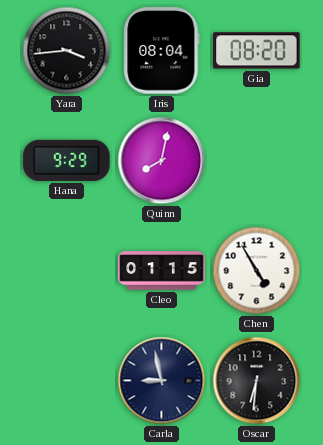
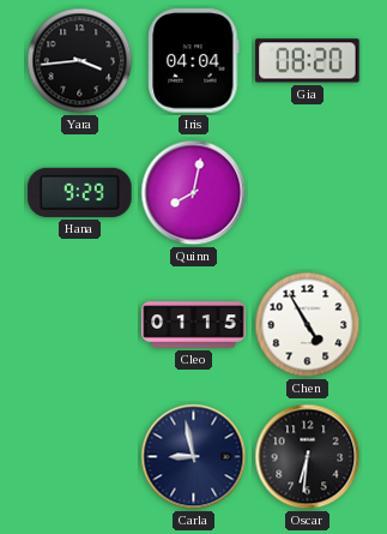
Iris: 08:04 -> 04:04
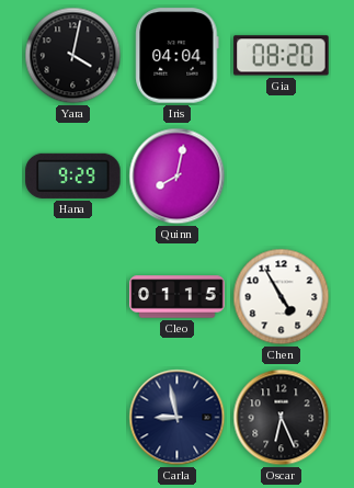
Yara: 3:44 -> 4:02
Oscar: 6:31 -> 6:26
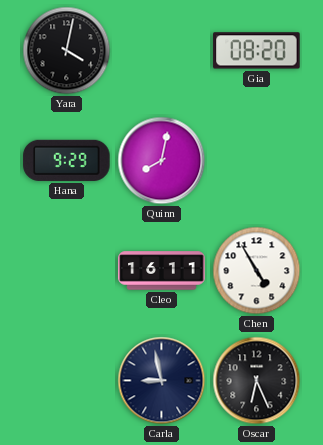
Iris: 04:04 -> none
Cleo: 01:15 -> 16:11
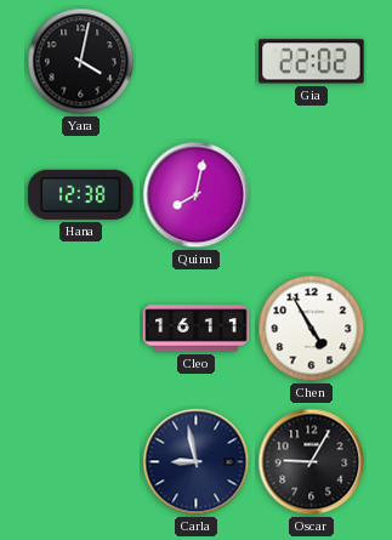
Gia: 08:20 -> 22:02
Hana: 9:29 -> 12:38
Oscar: 6:26 -> 9:05
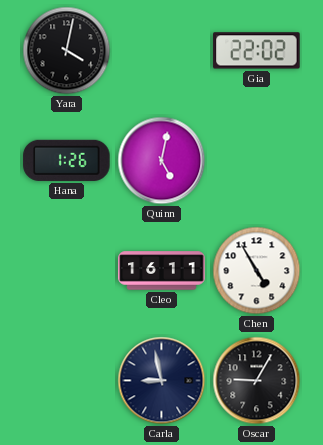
Hana: 12:38 -> 1:26
Quinn: 8:02 -> 5:02
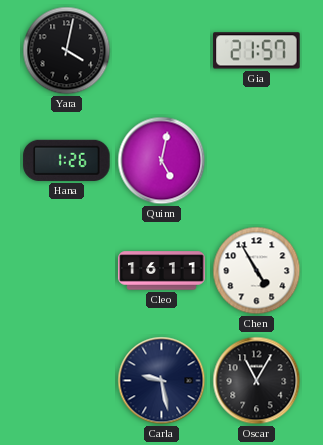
Gia: 22:02 -> 21:57
Carla: 8:58 -> 9:28
Oscar: 9:05 -> 11:05
